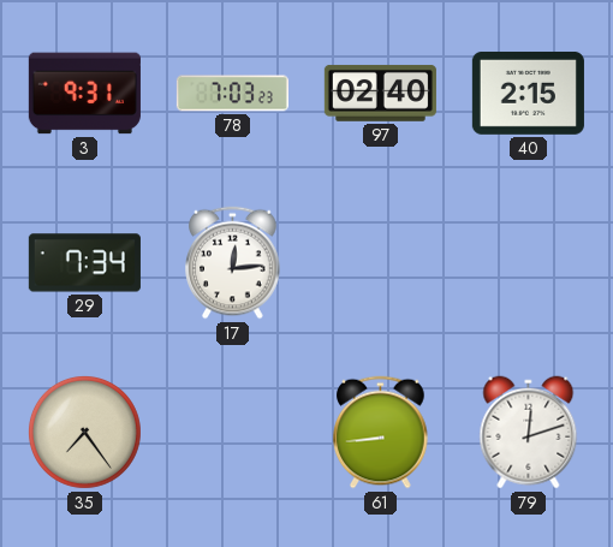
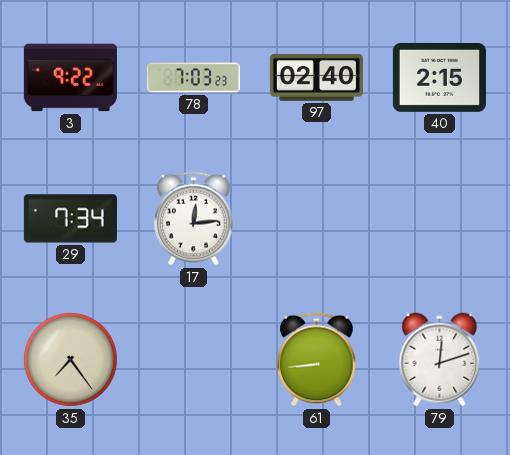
3: 9:31 -> 9:22
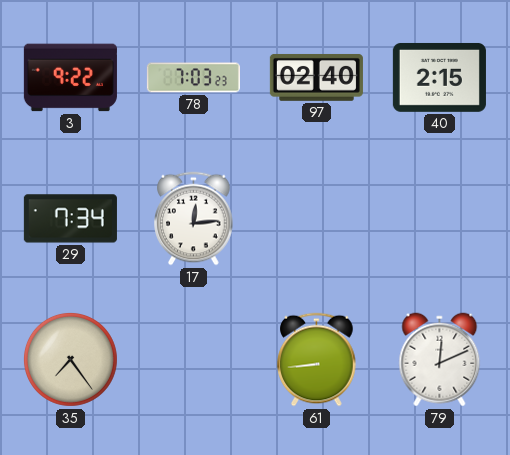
79: 12:12 -> 12:11
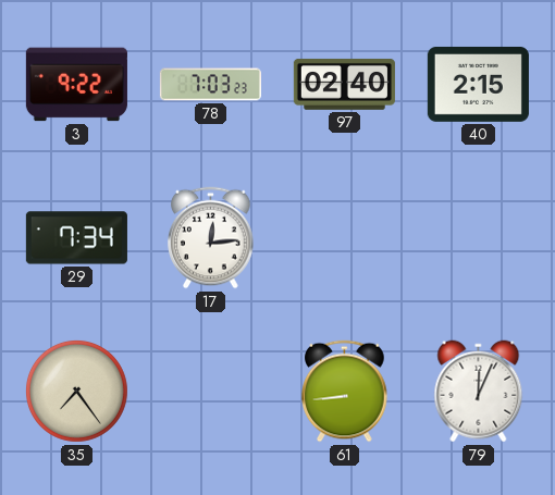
79: 12:11 -> 12:04
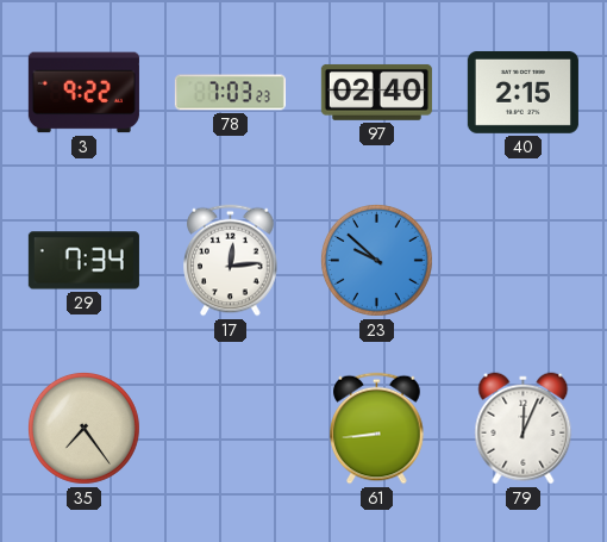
23: none -> 9:52
